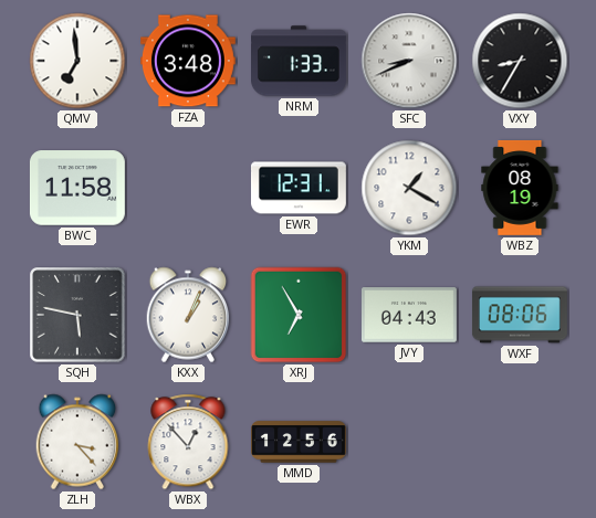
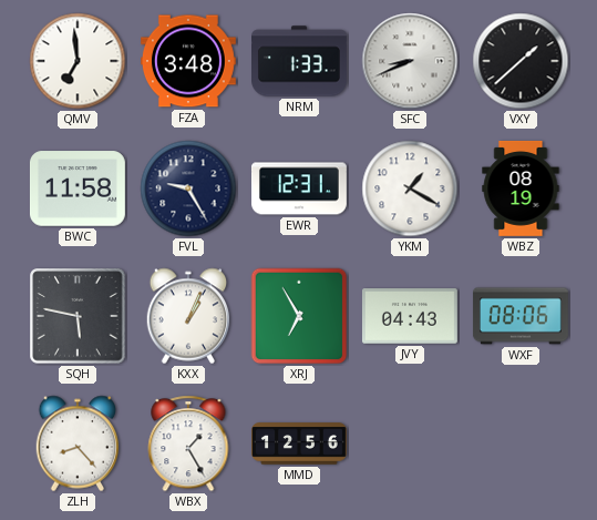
VXY: 8:35 -> 1:38
FVL: none -> 9:25
ZLH: 3:23 -> 8:23
WBX: 12:53 -> 1:25
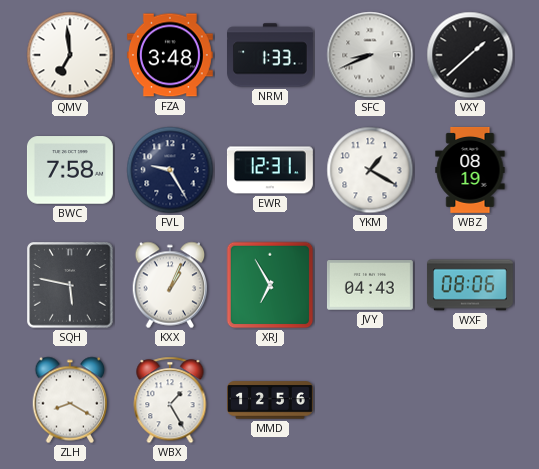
BWC: 11:58 -> 7:58
ZLH: 8:23 -> 8:20
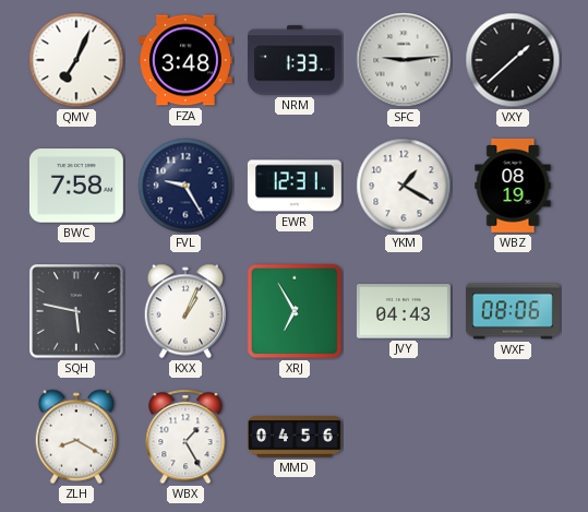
QMV: 6:59 -> 7:04
SFC: 8:41 -> 9:14
MMD: 12:56 -> 04:56
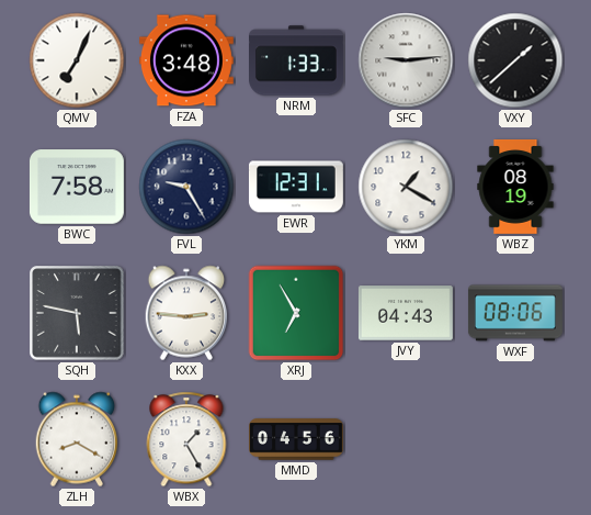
KXX: 1:04 -> 2:46
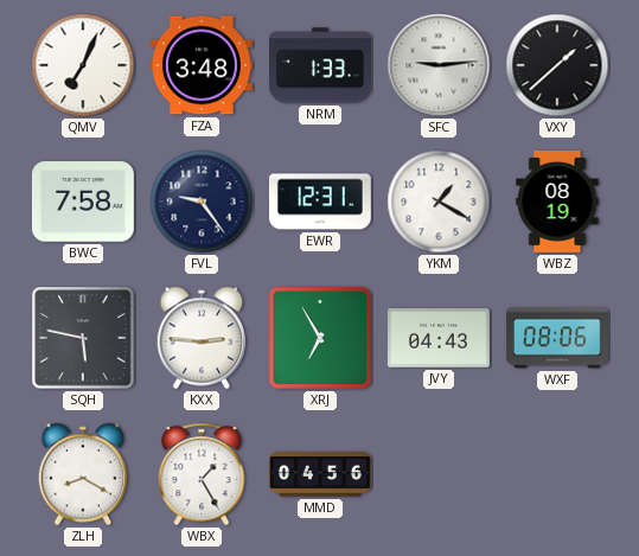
FVL: 9:25 -> 9:24
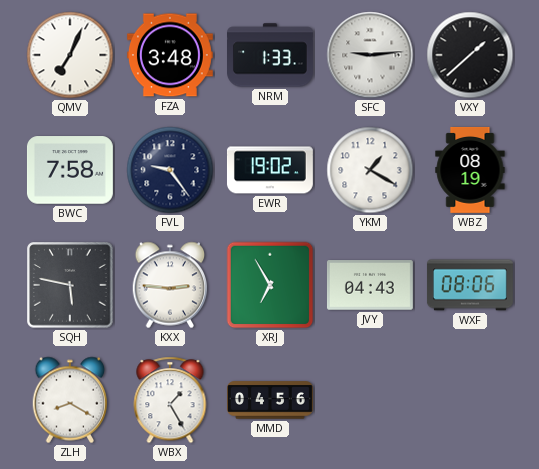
EWR: 12:31 -> 19:02
